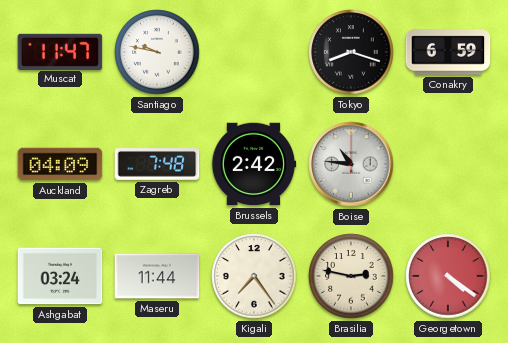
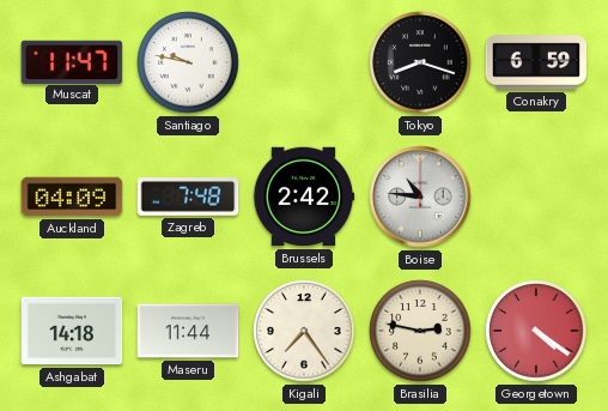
Ashgabat: 03:24 -> 14:18
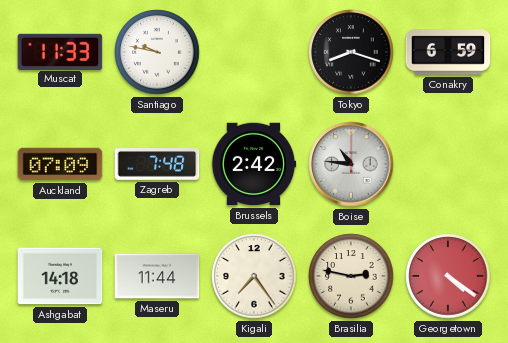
Muscat: 11:47 -> 11:33
Auckland: 04:09 -> 07:09
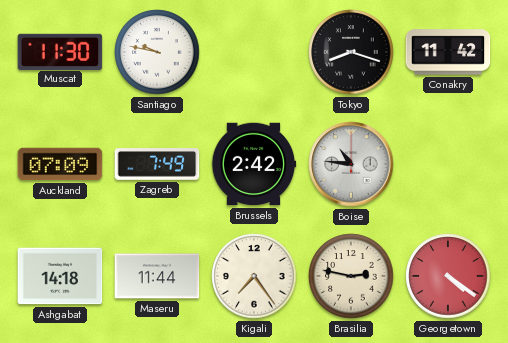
Muscat: 11:33 -> 11:30
Conakry: 6:59 -> 11:42
Zagreb: 7:48 -> 7:49
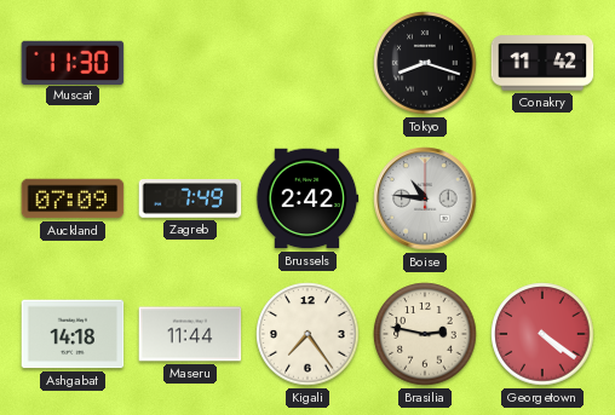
Santiago: 9:47 -> none
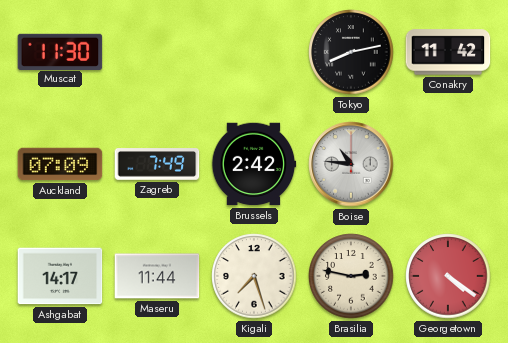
Tokyo: 8:18 -> 8:13
Ashgabat: 14:18 -> 14:17
Kigali: 7:24 -> 7:27
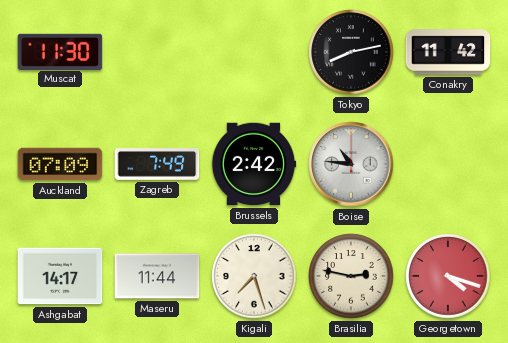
Georgetown: 4:21 -> 4:18
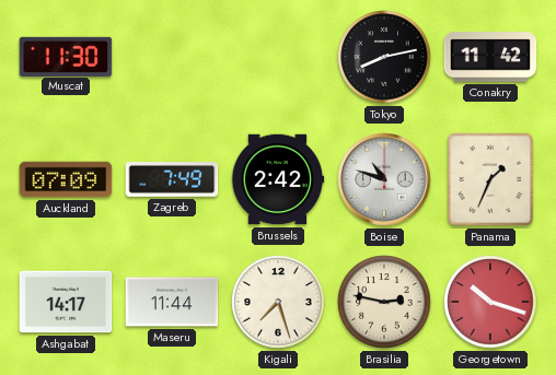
Boise: 10:46 -> 10:48
Panama: none -> 1:34
Georgetown: 4:18 -> 10:18
